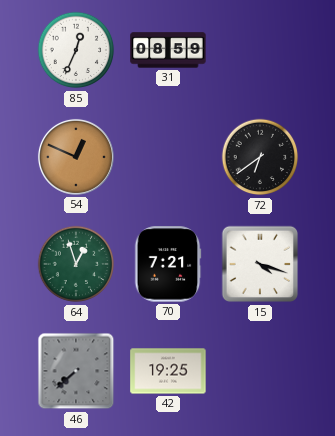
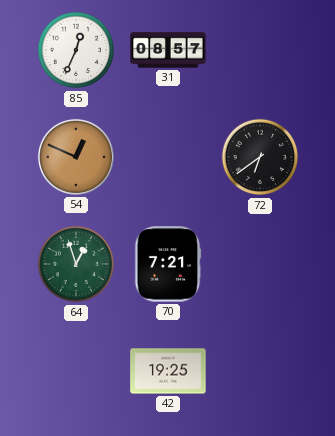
31: 08:59 -> 08:57
15: 4:18 -> none
46: 7:38 -> none
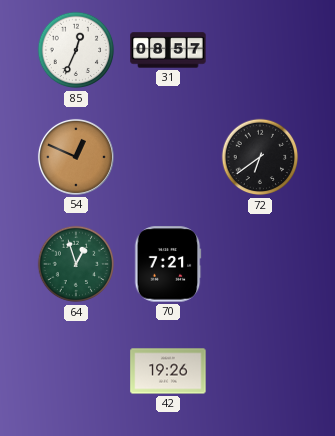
42: 19:25 -> 19:26
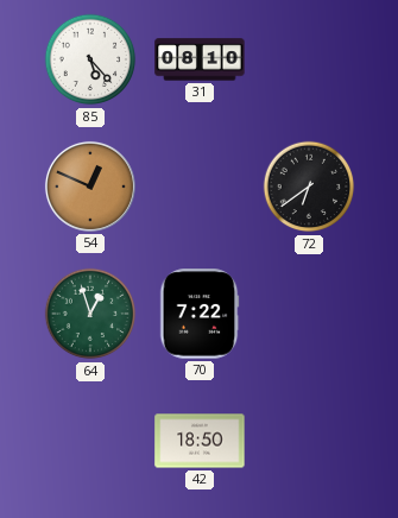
85: 12:34 -> 5:23
31: 08:57 -> 08:10
70: 7:21 -> 7:22
42: 19:26 -> 18:50
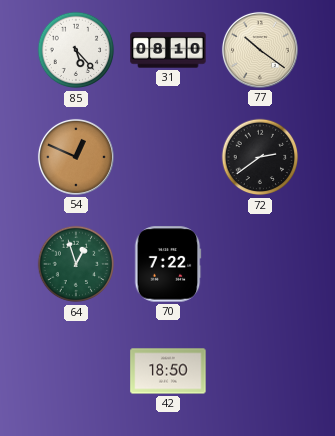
77: none -> 10:21
72: 6:39 -> 2:39
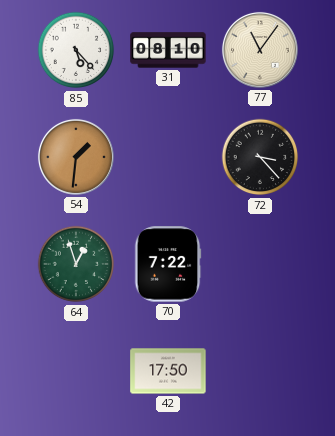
77: 10:21 -> 11:06
54: 12:49 -> 1:31
72: 2:39 -> 3:23
42: 18:50 -> 17:50
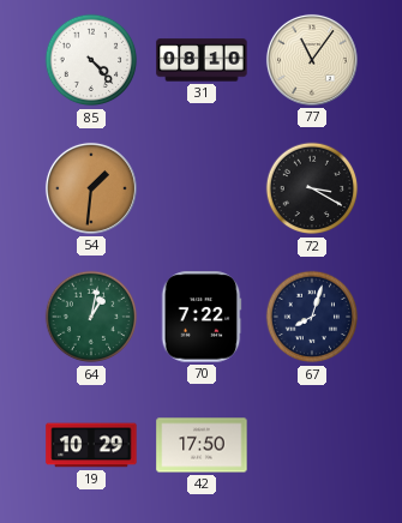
85: 5:23 -> 4:23
72: 3:23 -> 3:20
64: 12:57 -> 1:02
67: none -> 8:03
19: none -> 10:29
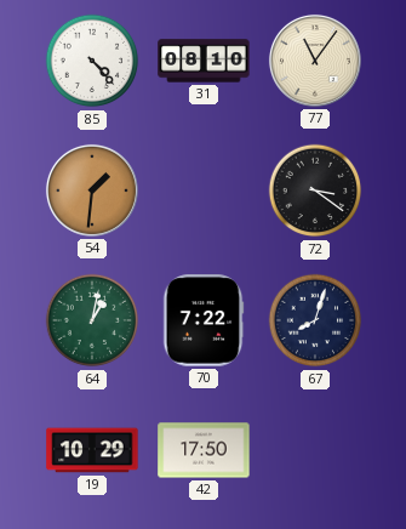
72: 3:20 -> 3:21
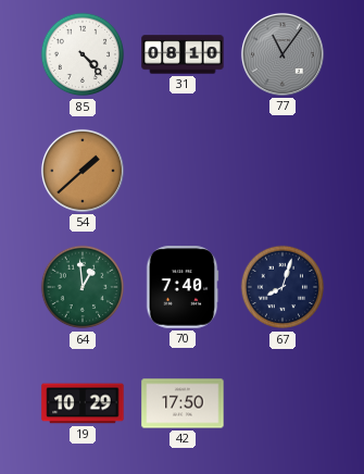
77 dial: cream -> grey
54: 1:31 -> 1:38
72: 3:21 -> none
64: 1:02 -> 12:59
70: 7:22 -> 7:40
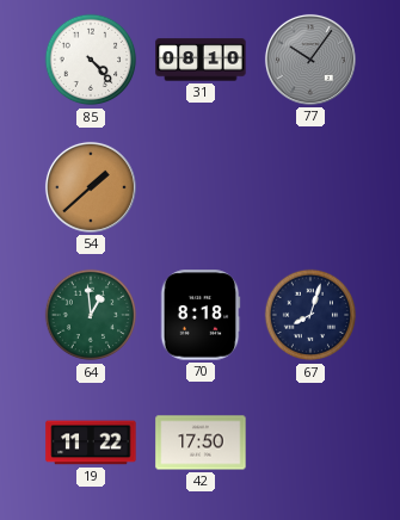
77: 11:06 -> 10:06
70: 7:40 -> 8:18
19: 10:29 -> 11:22
